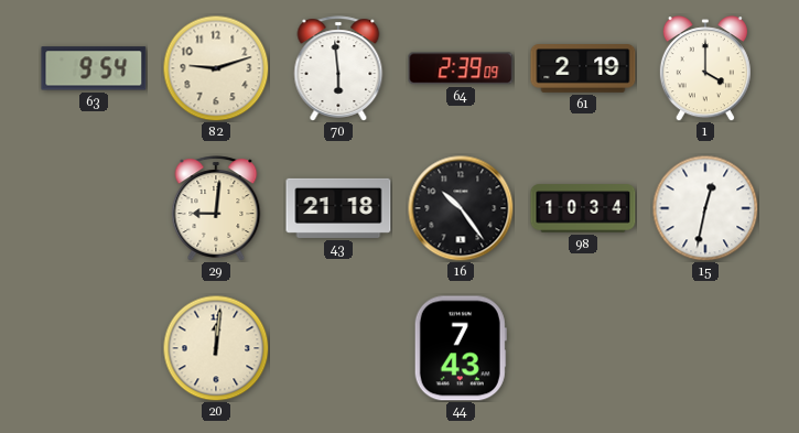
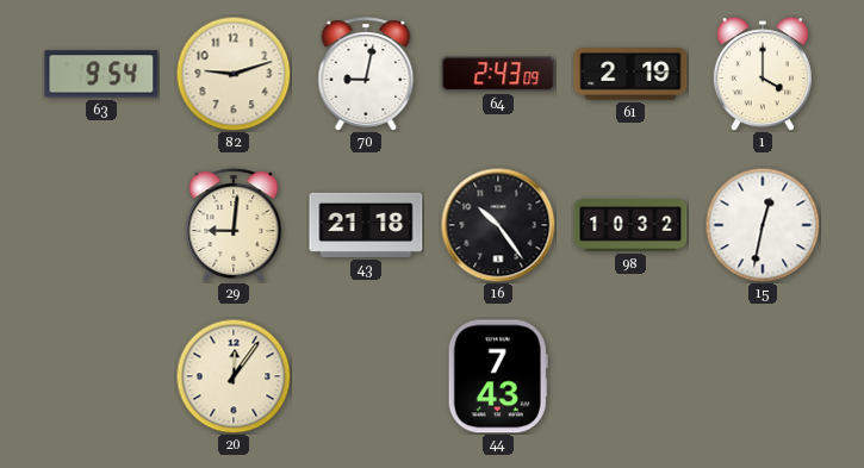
70: 5:59 -> 9:02
64: 2:39 -> 2:43
98: 10:34 -> 10:32
20: 12:01 -> 12:06
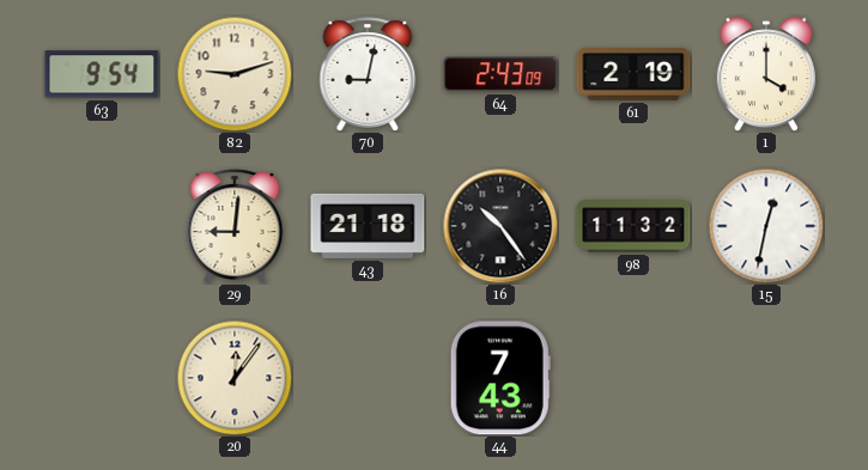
98: 10:32 -> 11:32
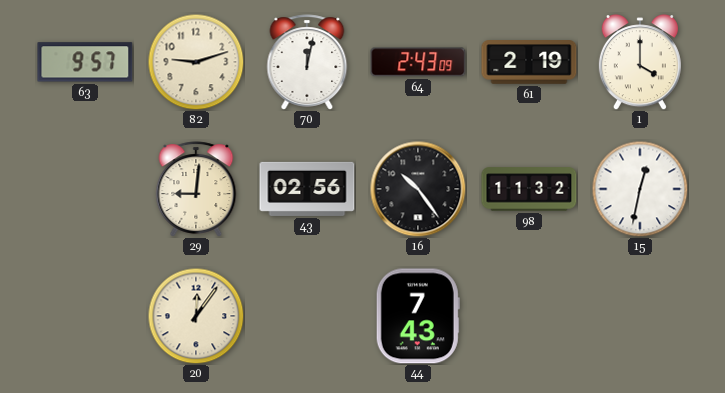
63: 9:54 -> 9:57
70: 9:02 -> 12:02
43: 21:18 -> 02:56
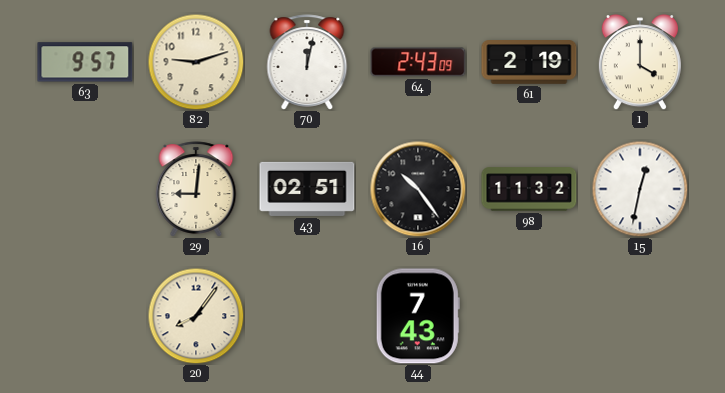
43: 02:56 -> 02:51
20: 12:06 -> 8:06
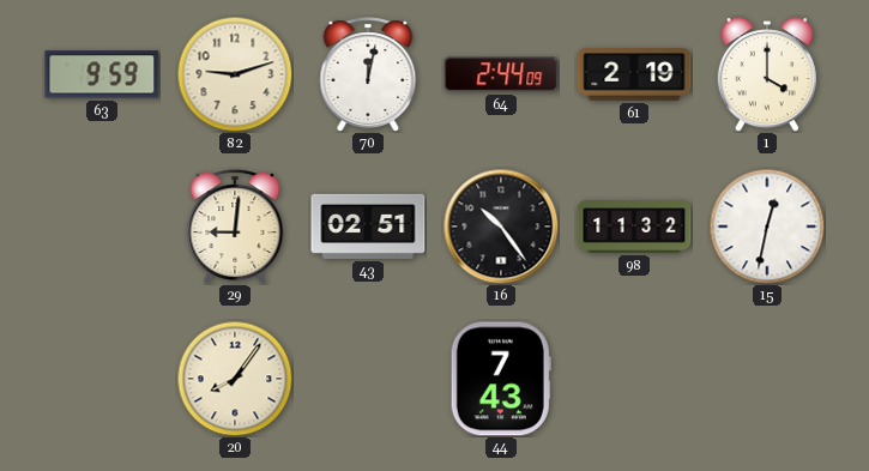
63: 9:57 -> 9:59
64: 2:43 -> 2:44
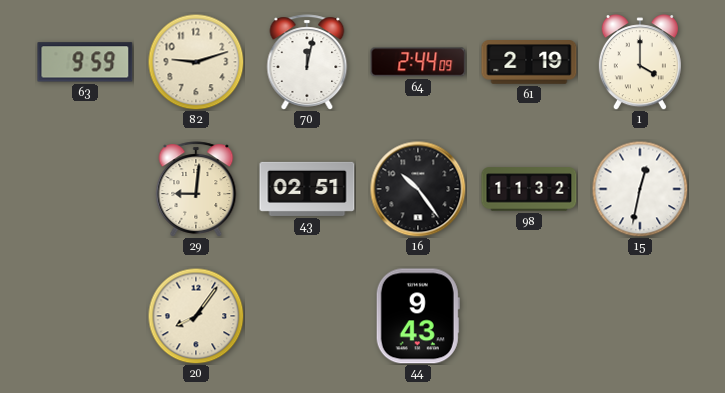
44: 7:43 -> 9:43
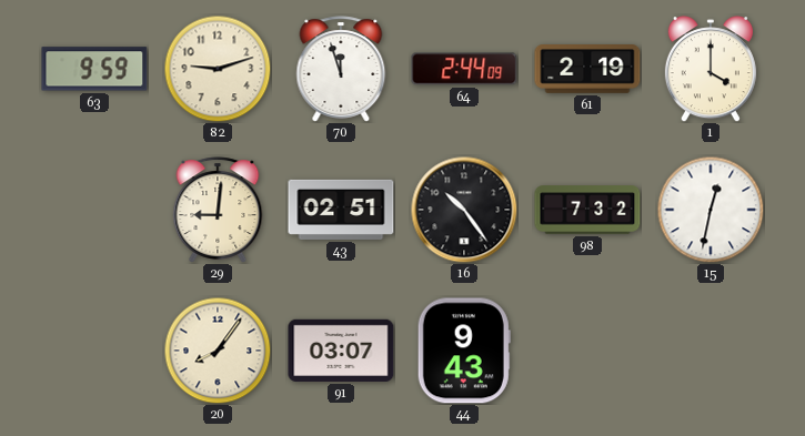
70: 12:02 -> 11:57
98: 11:32 -> 7:32
91: none -> 03:07
